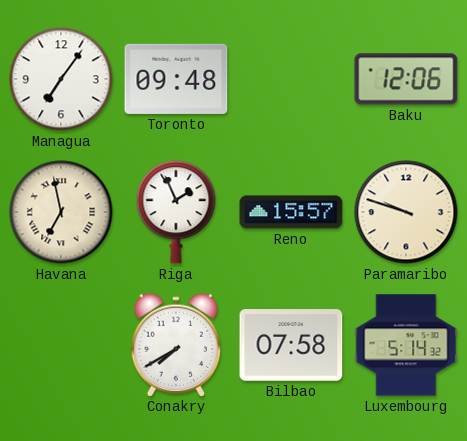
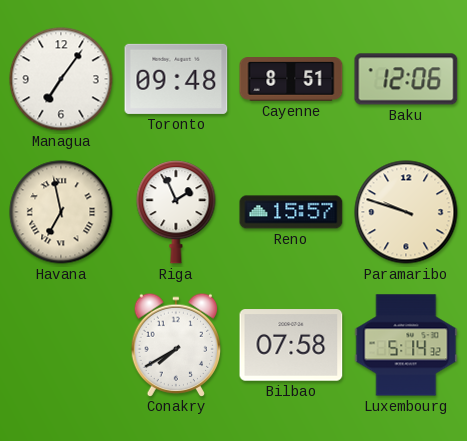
Cayenne: none -> 8:51
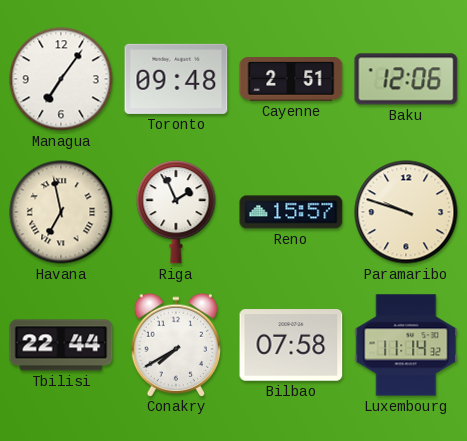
Cayenne: 8:51 -> 2:51
Tbilisi: none -> 22:44
Luxembourg: 5:14 -> 11:14
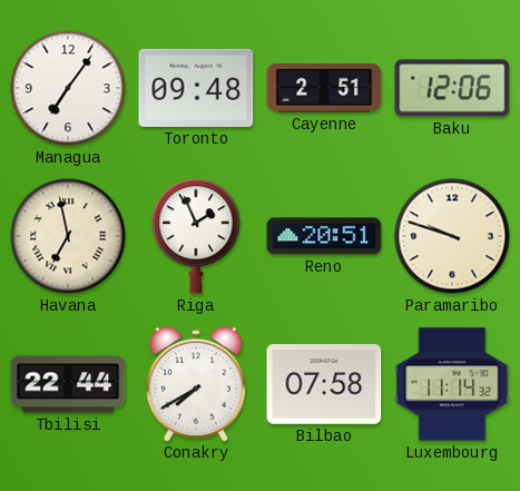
Reno: 15:57 -> 20:51
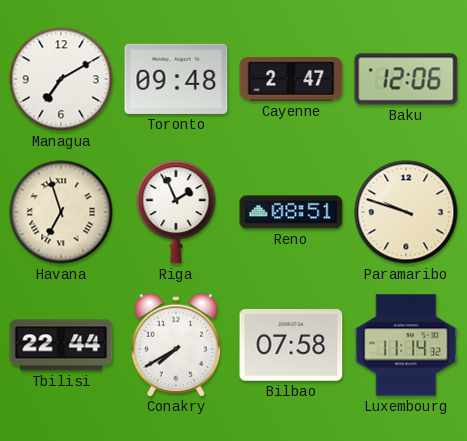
Managua: 7:06 -> 7:10
Cayenne: 2:51 -> 2:47
Havana: 6:58 -> 6:57
Reno: 20:51 -> 08:51
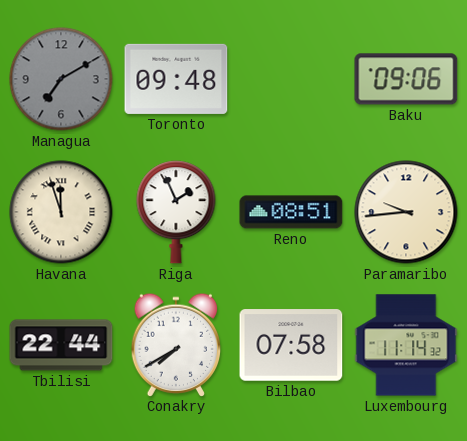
Managua dial: white -> grey
Cayenne: 2:47 -> none
Baku: 12:06 -> 09:06
Havana: 6:57 -> 11:57
Paramaribo: 9:48 -> 9:44
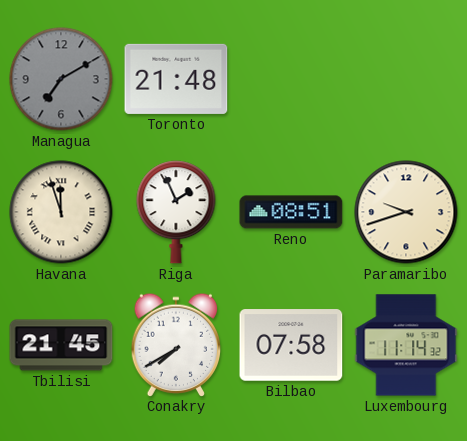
Toronto: 09:48 -> 21:48
Baku: 09:06 -> none
Paramaribo: 9:44 -> 9:42
Tbilisi: 22:44 -> 21:45
